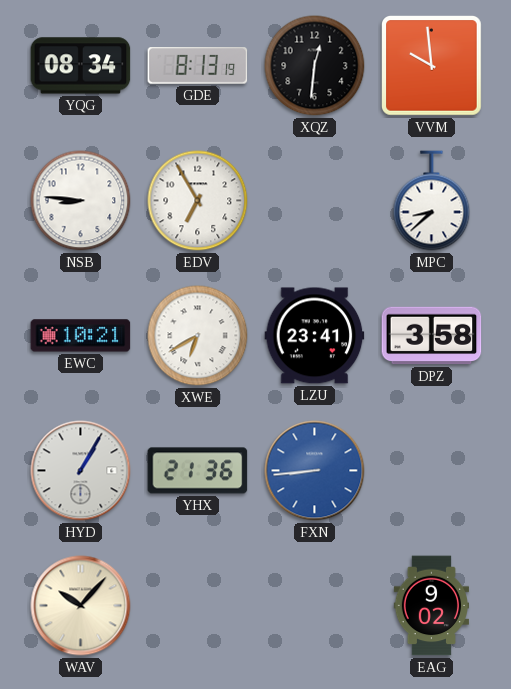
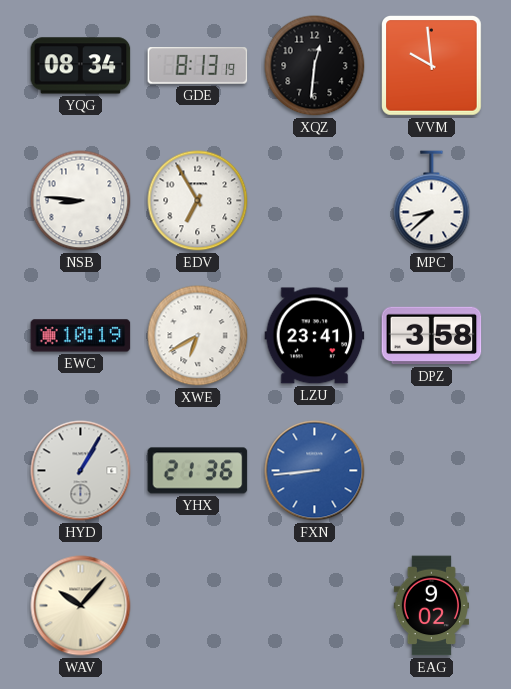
EWC: 10:21 -> 10:19
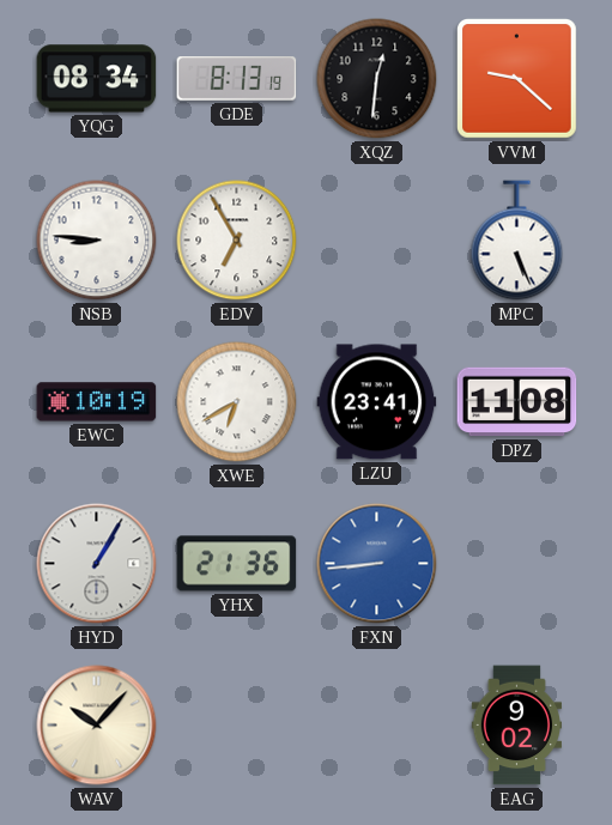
VVM: 9:59 -> 9:22
MPC: 8:38 -> 5:26
DPZ: 3:58 -> 11:08
